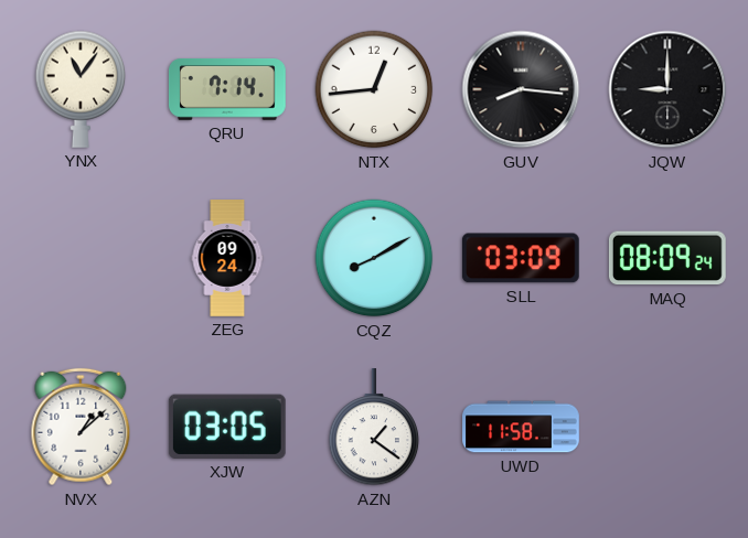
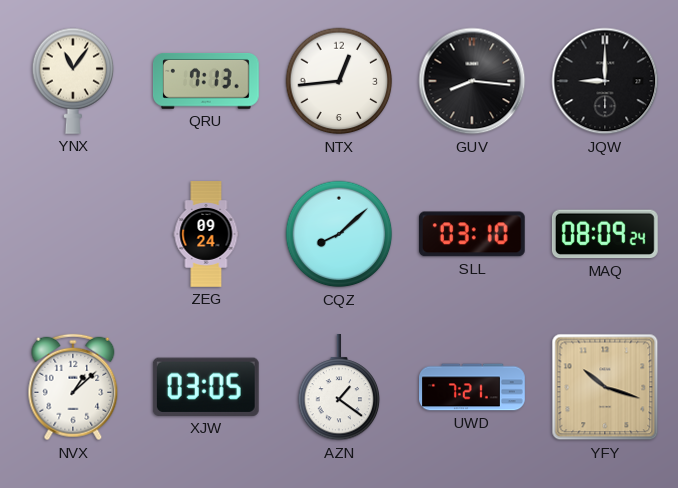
QRU: 7:14 -> 7:13
CQZ: 8:10 -> 8:08
SLL: 03:09 -> 03:10
UWD: 11:58 -> 7:21
YFY: none -> 10:18
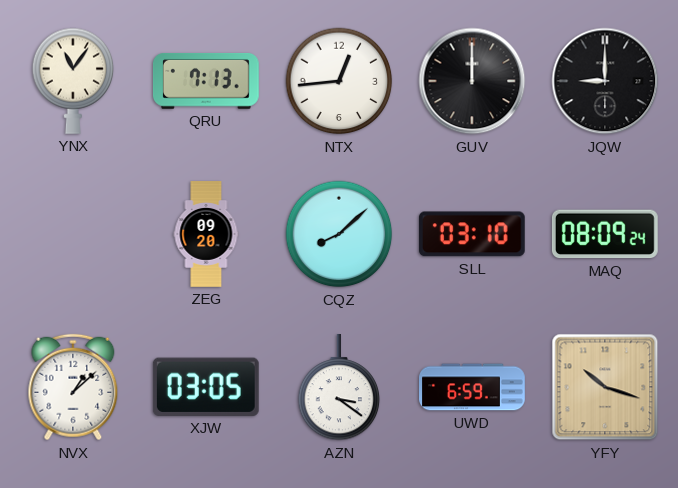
GUV: 8:16 -> 12:00
ZEG: 09:24 -> 09:20
AZN: 1:21 -> 3:21
UWD: 7:21 -> 6:59
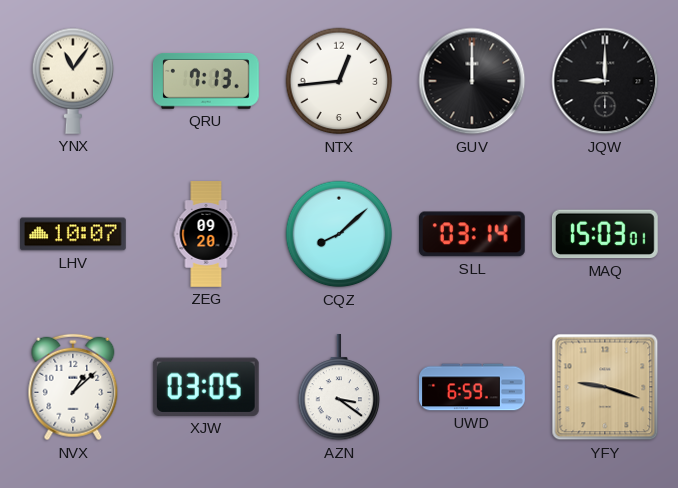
LHV: none -> 10:07
SLL: 03:10 -> 03:14
MAQ: 08:09 -> 15:03
YFY: 10:18 -> 9:18
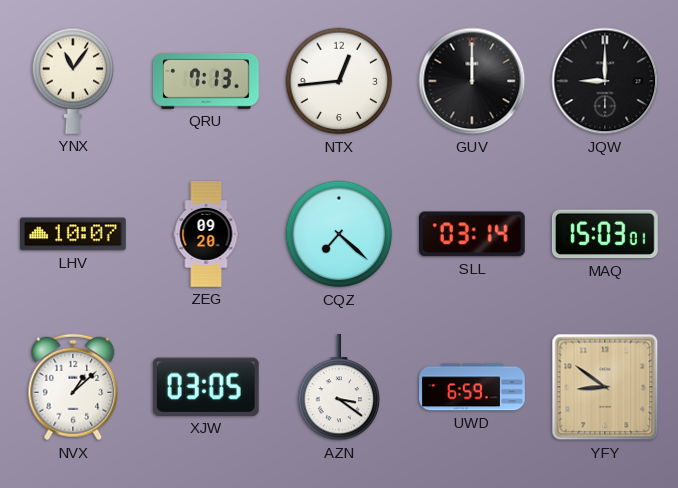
CQZ: 8:08 -> 7:22
YFY: 9:18 -> 8:51
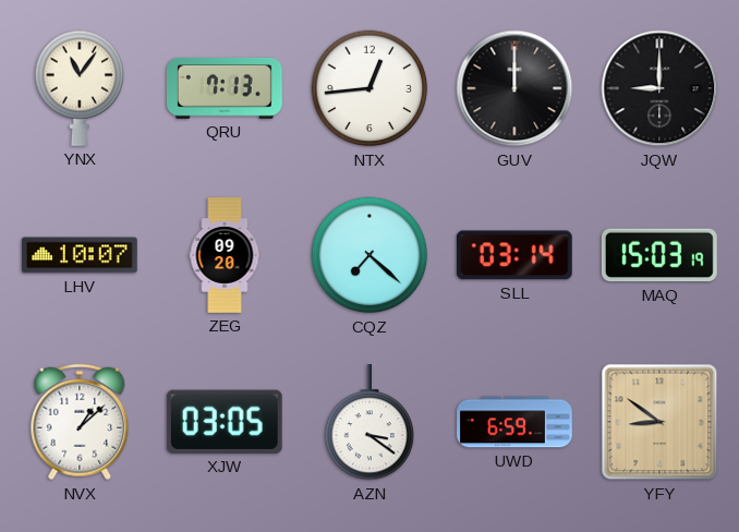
MAQ: 15:03:01 -> 15:03:19
